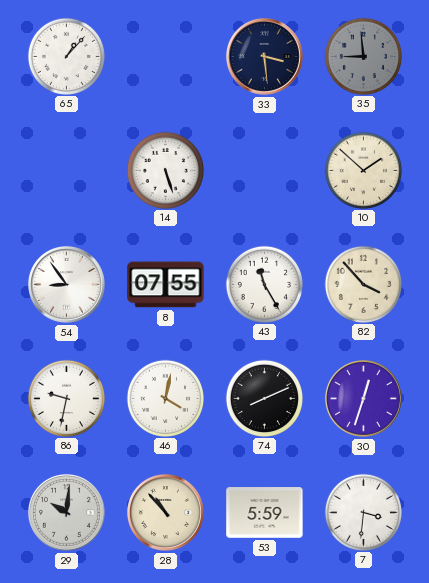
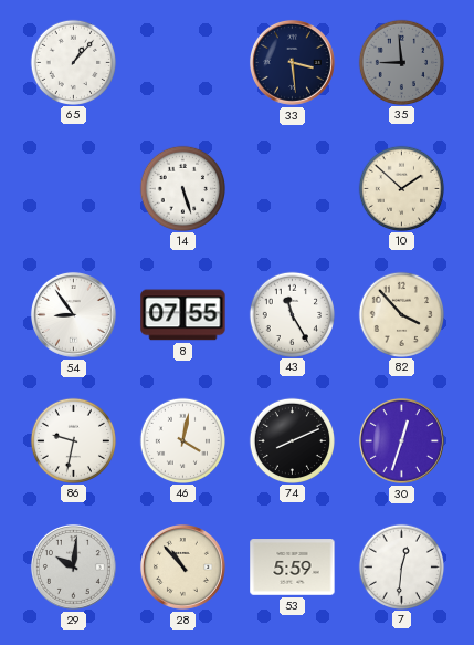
7: 3:31 -> 12:31
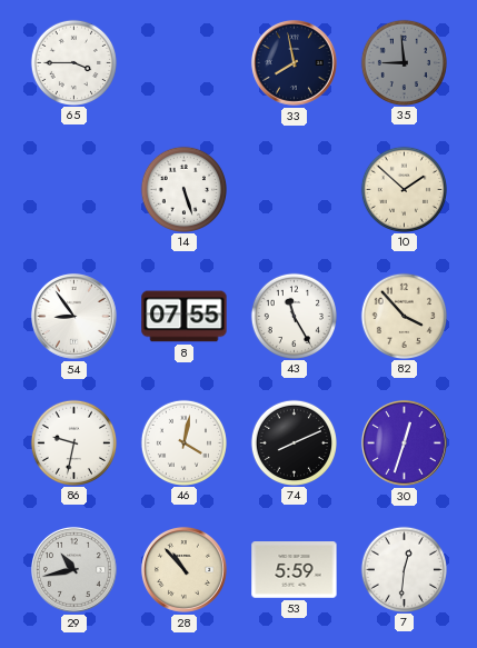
65: 1:07 -> 3:45
33: 3:29 -> 7:58
29: 10:01 -> 10:43
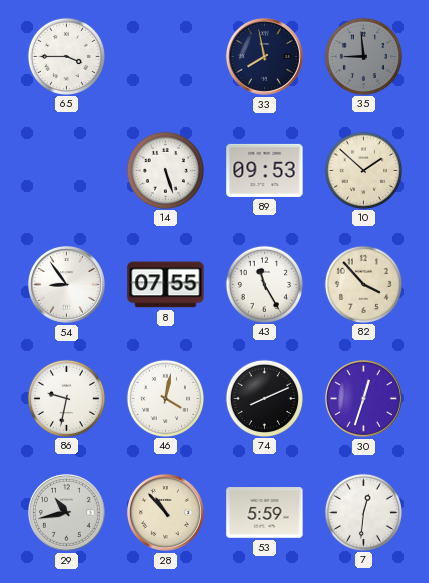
89: none -> 09:53
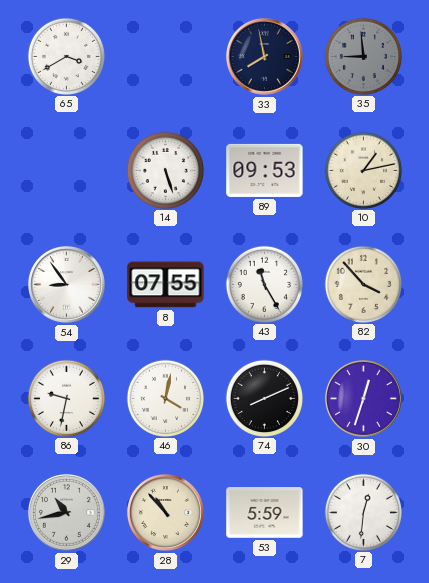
65: 3:45 -> 3:40
10: 1:52 -> 1:13
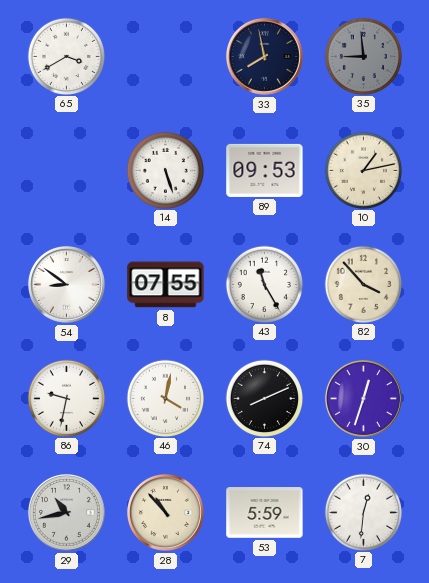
54: 8:54 -> 8:51
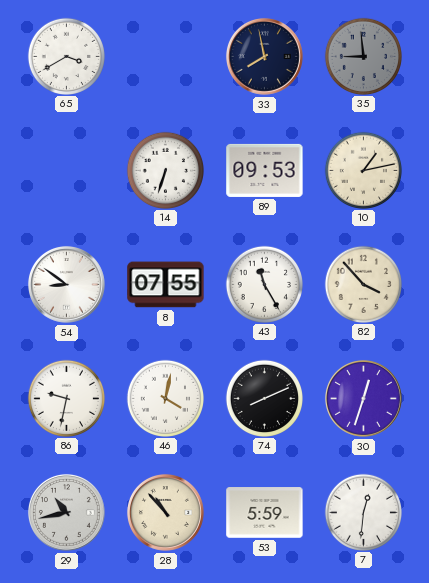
14: 5:27 -> 6:33
